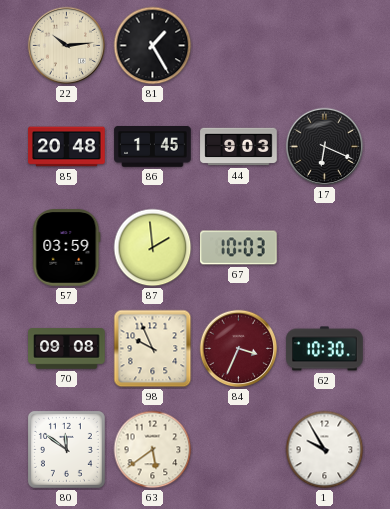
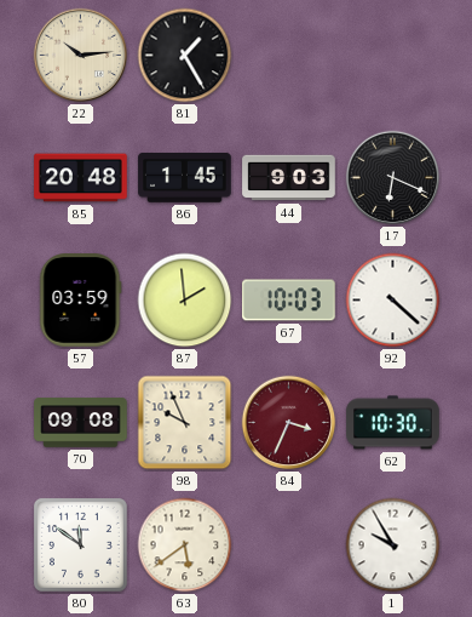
92: none -> 4:22
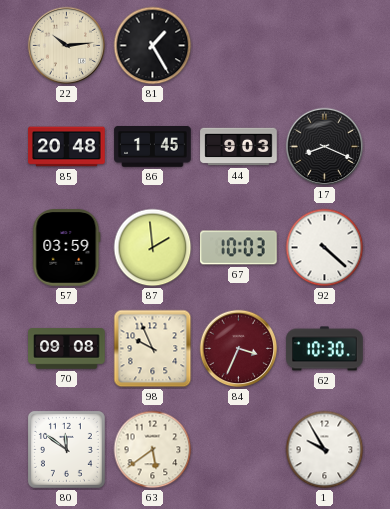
17: 6:19 -> 8:19
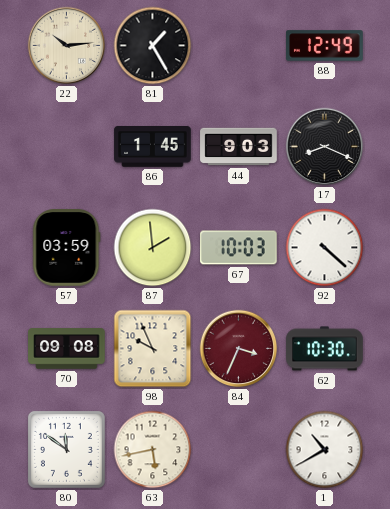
88: none -> 12:49
85: 20:48 -> none
63: 5:39 -> 5:43
1: 9:55 -> 10:40
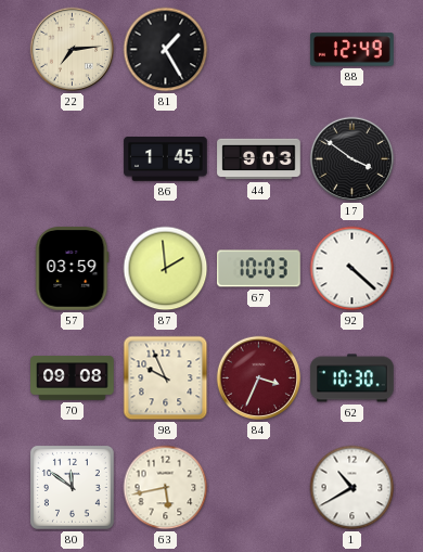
22: 10:14 -> 7:14
17: 8:19 -> 3:51
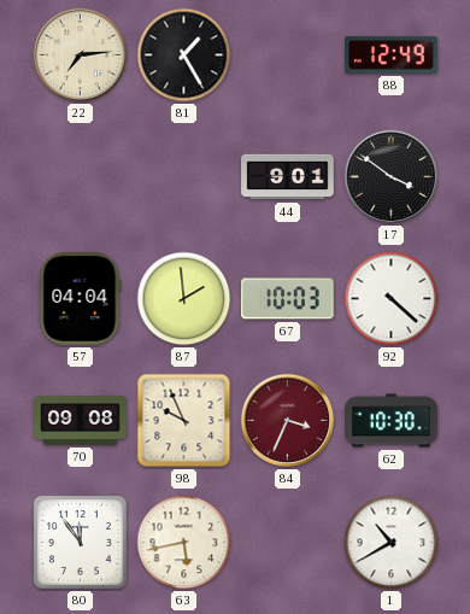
86: 1:45 -> none
44: 9:03 -> 9:01
57: 03:59 -> 04:04
80: 11:51 -> 11:54
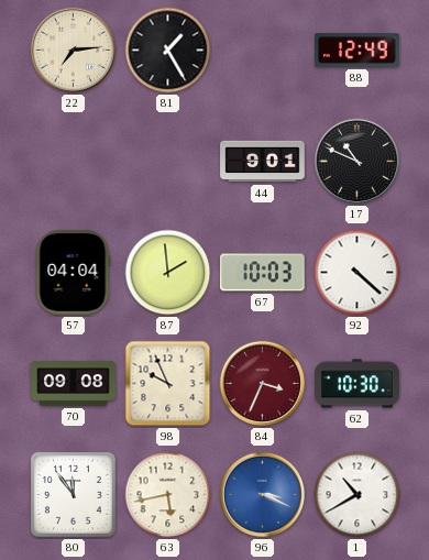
17: 3:51 -> 10:49
96: none -> 3:19
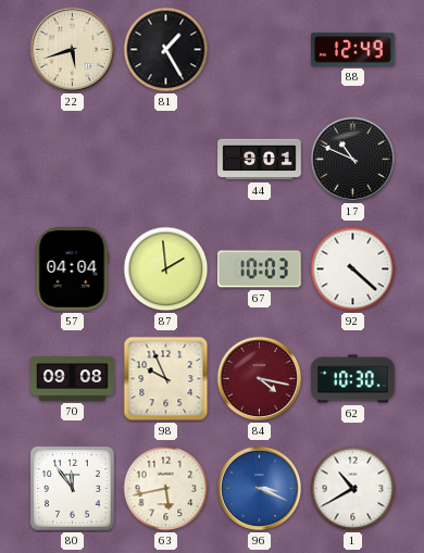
22: 7:14 -> 5:42
84: 3:34 -> 4:17
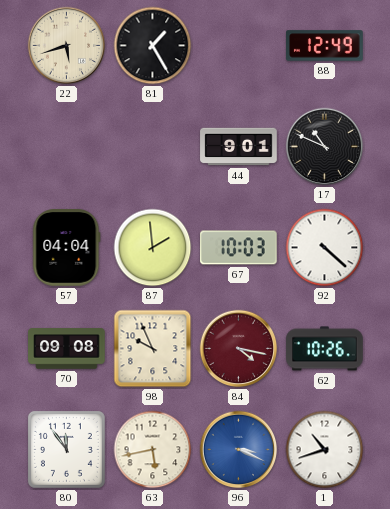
62: 10:30 -> 10:26
1: 10:40 -> 10:42
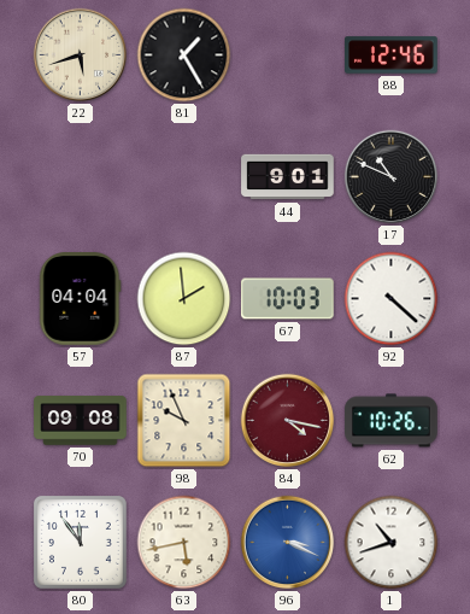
88: 12:49 -> 12:46
